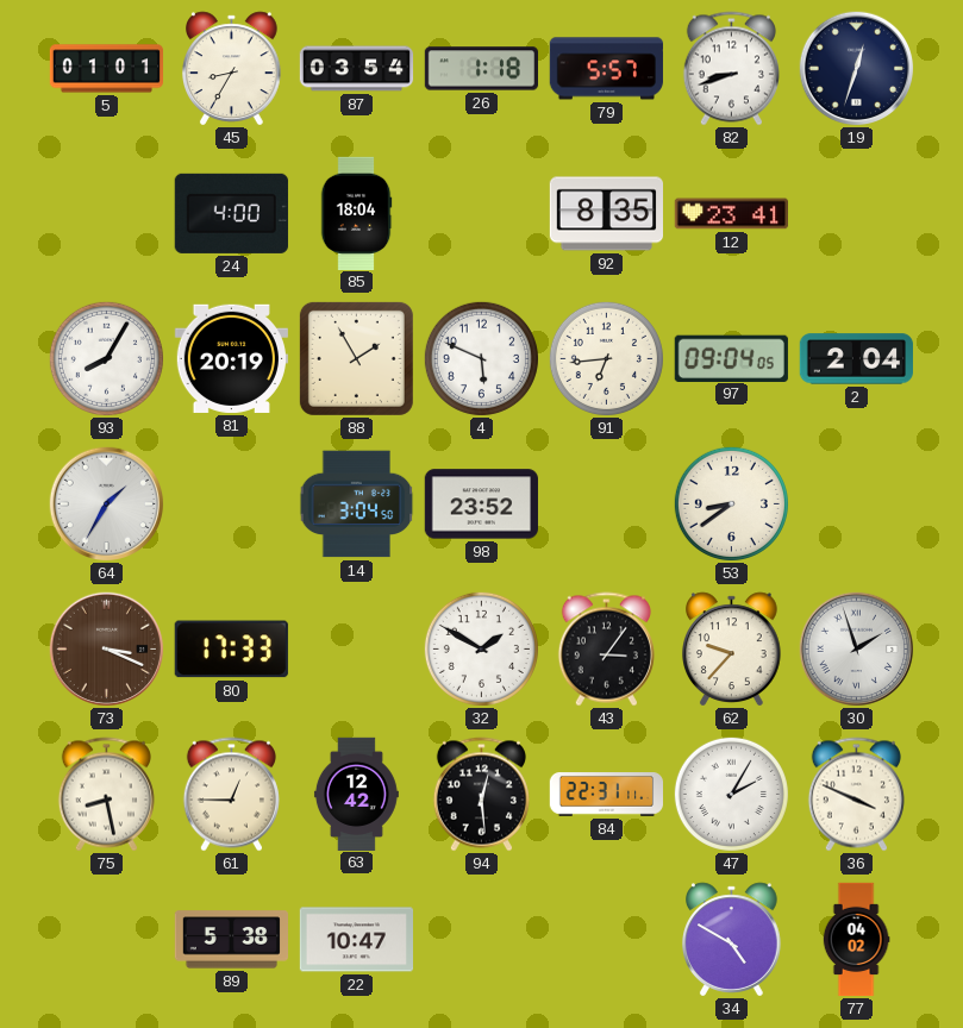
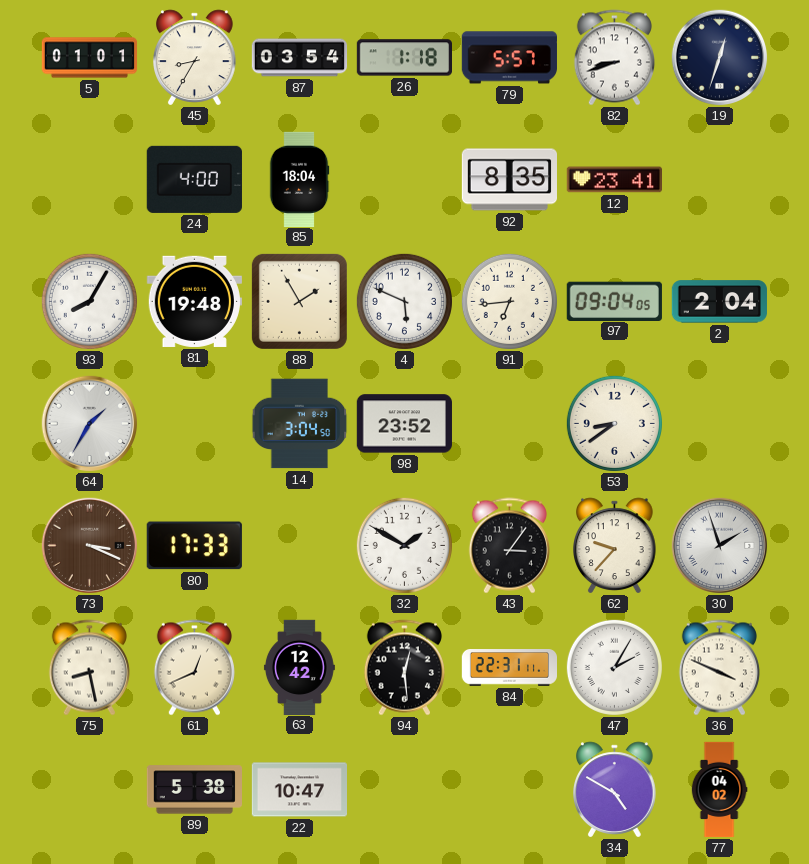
81: 20:19 -> 19:48
61: 12:45 -> 12:41
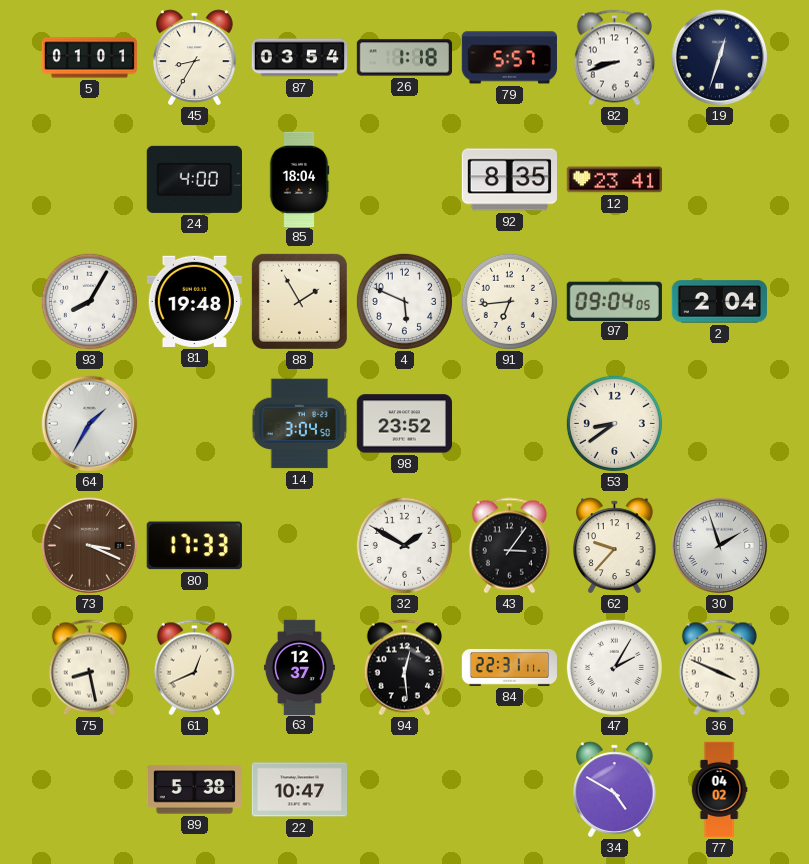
63: 12:42 -> 12:37
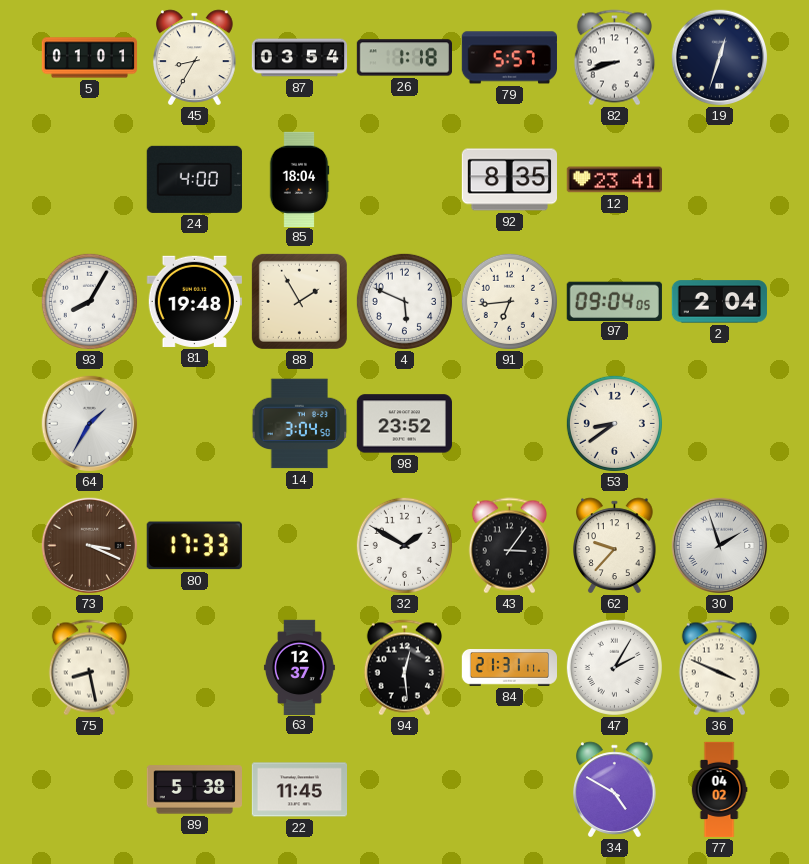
61: 12:41 -> none
84: 22:31 -> 21:31
22: 10:47 -> 11:45
